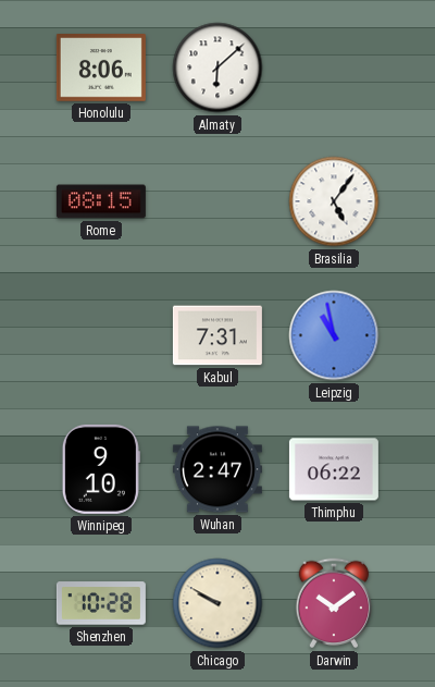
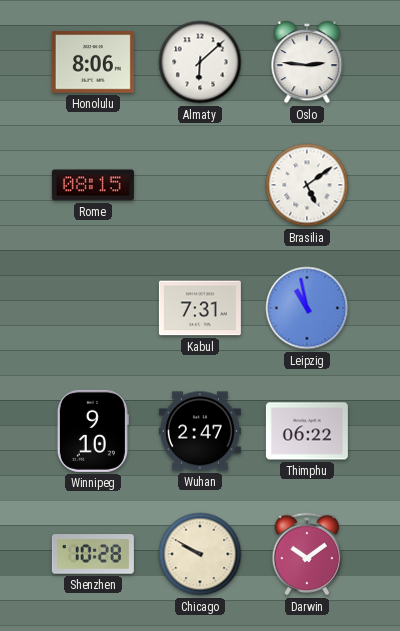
Oslo: none -> 2:46
Brasilia: 5:06 -> 5:09
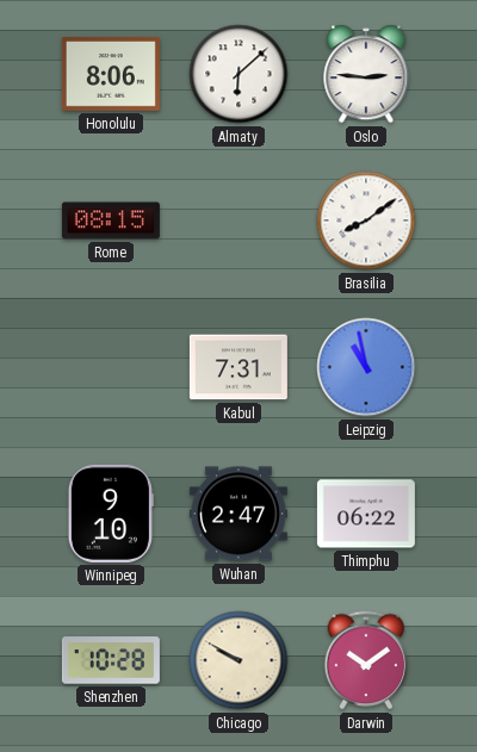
Brasilia: 5:09 -> 8:09
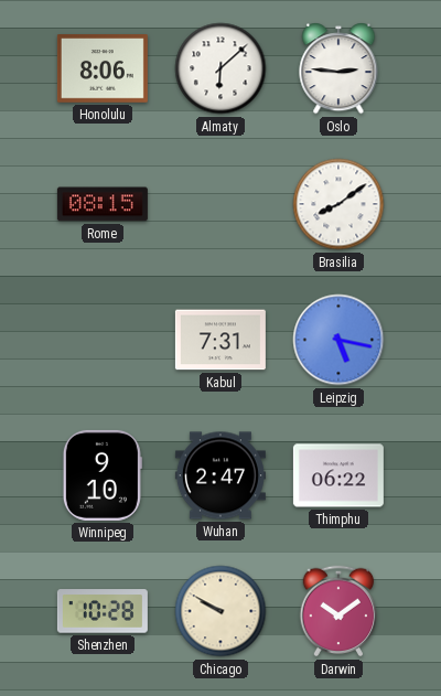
Leipzig: 10:58 -> 5:17
